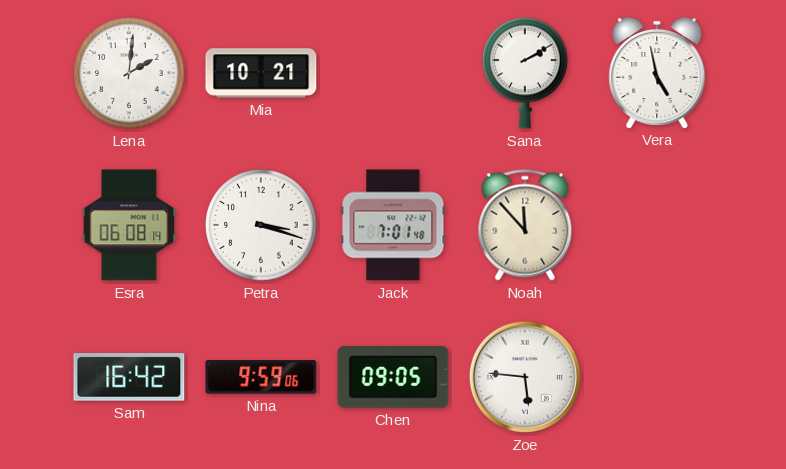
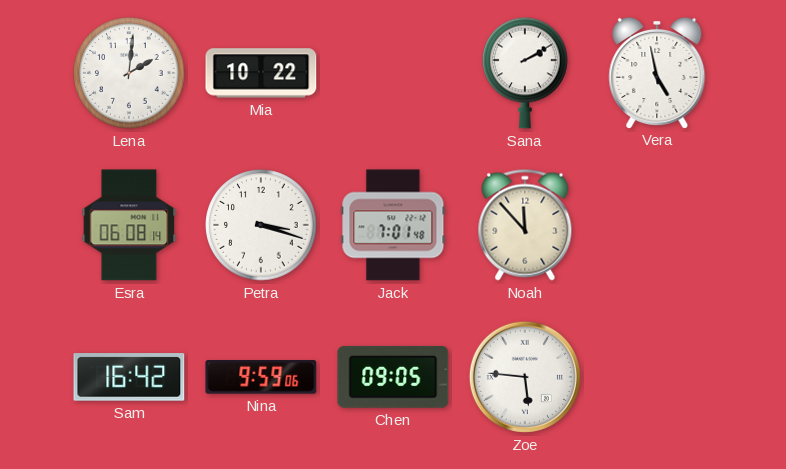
Mia: 10:21 -> 10:22
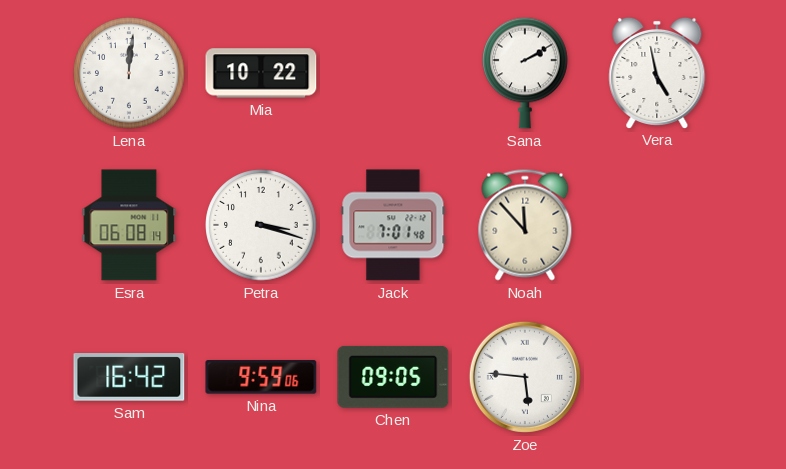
Lena: 2:01 -> 12:01
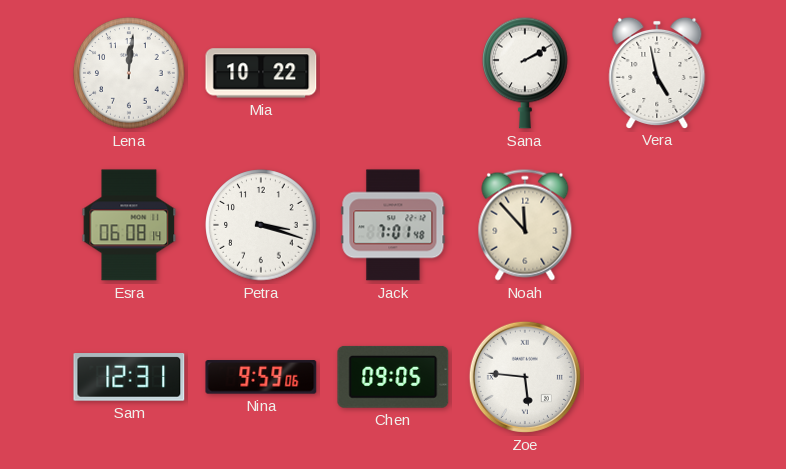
Sam: 16:42 -> 12:31
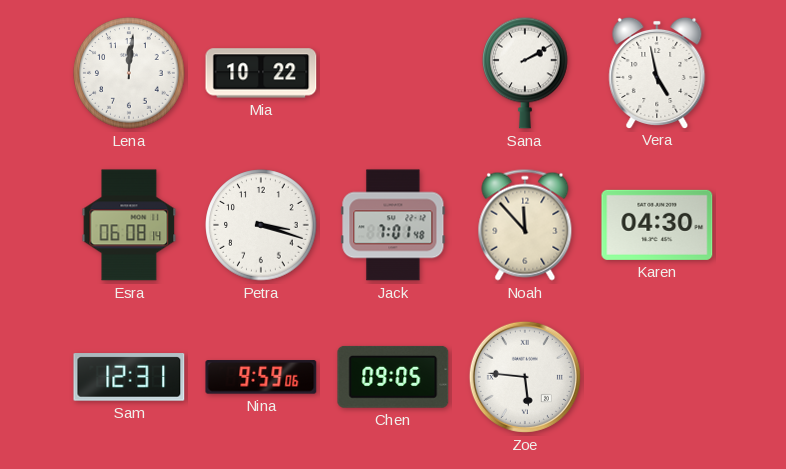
Karen: none -> 04:30
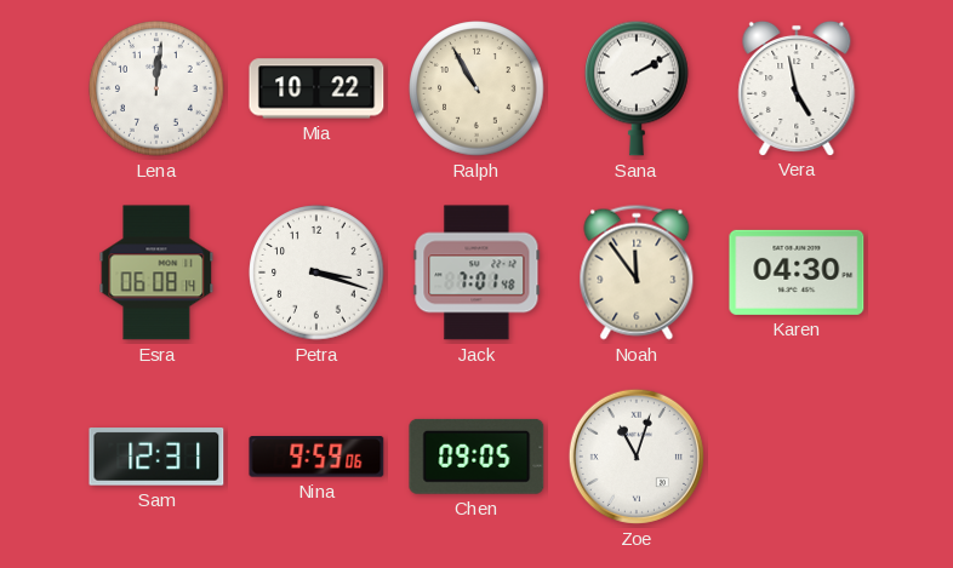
Ralph: none -> 10:55
Noah: 11:53 -> 11:54
Zoe: 5:46 -> 11:03
